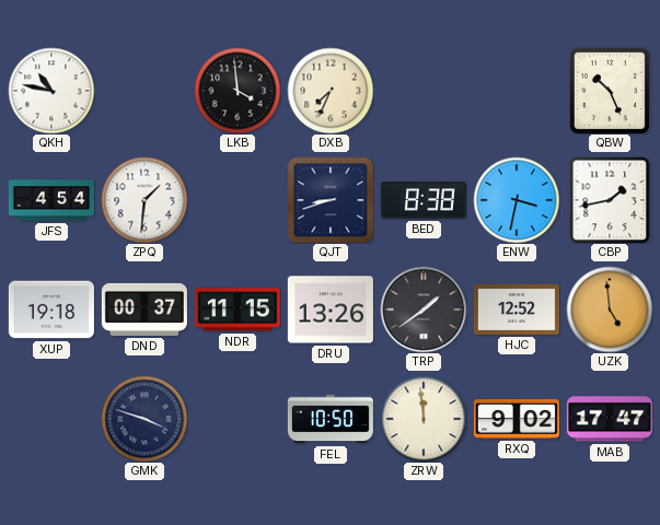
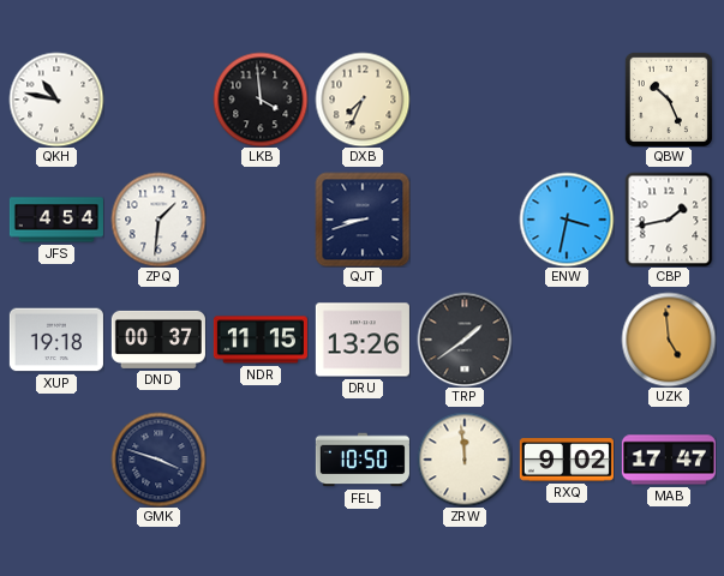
BED: 8:38 -> none
HJC: 12:52 -> none
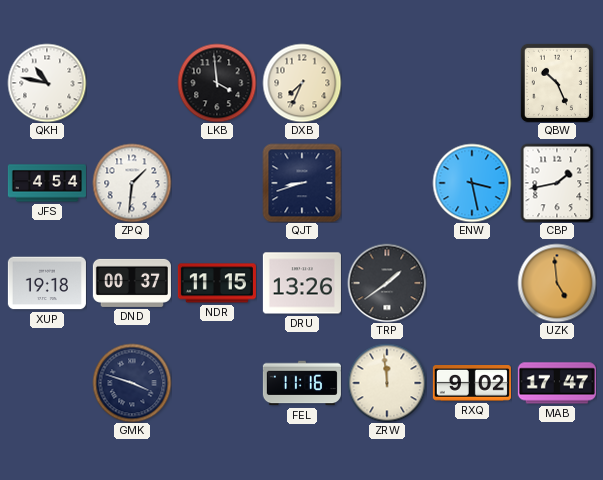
ENW: 3:32 -> 3:28
FEL: 10:50 -> 11:16
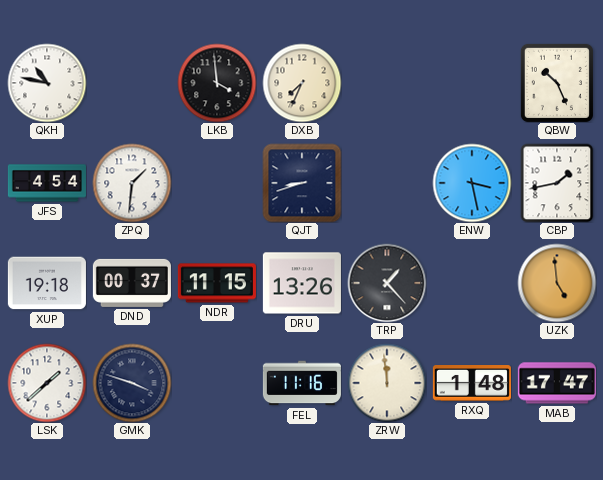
TRP: 1:39 -> 1:23
LSK: none -> 1:38
RXQ: 9:02 -> 1:48
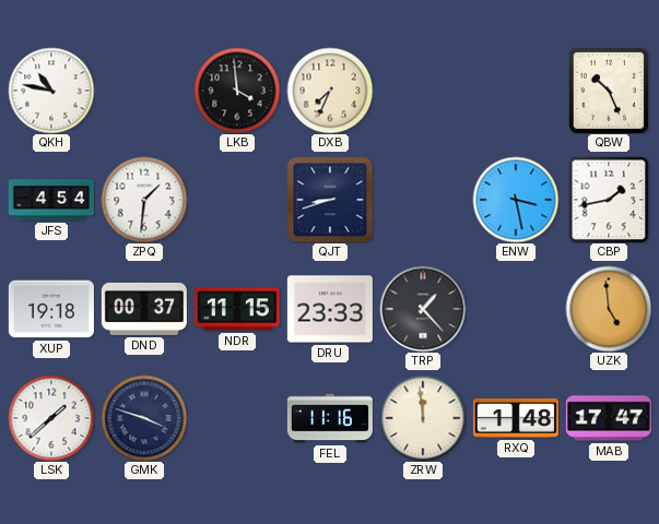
DRU: 13:26 -> 23:33
